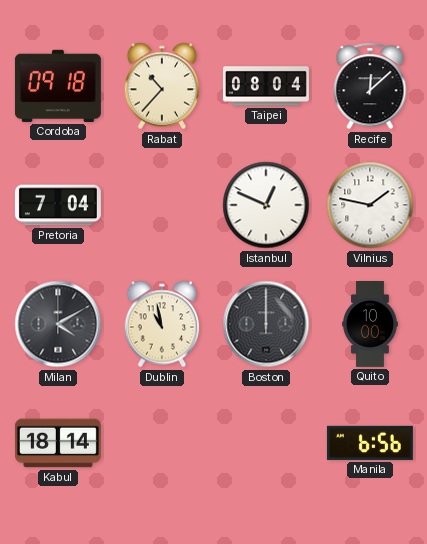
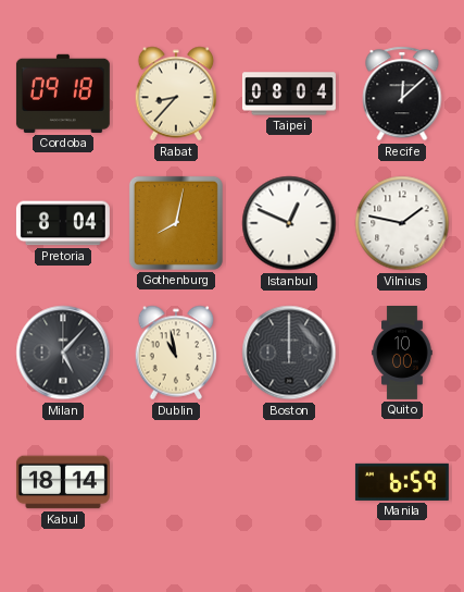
Rabat: 10:37 -> 8:37
Pretoria: 7:04 -> 8:04
Gothenburg: none -> 8:02
Milan: 4:10 -> 5:07
Manila: 6:56 -> 6:59
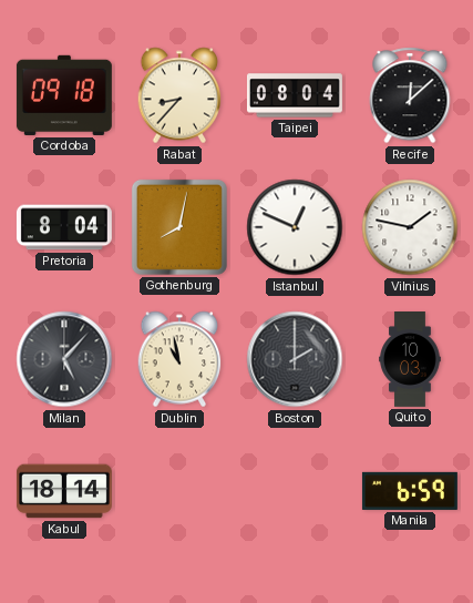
Boston: 12:00 -> 2:00
Quito: 10:00 -> 10:03
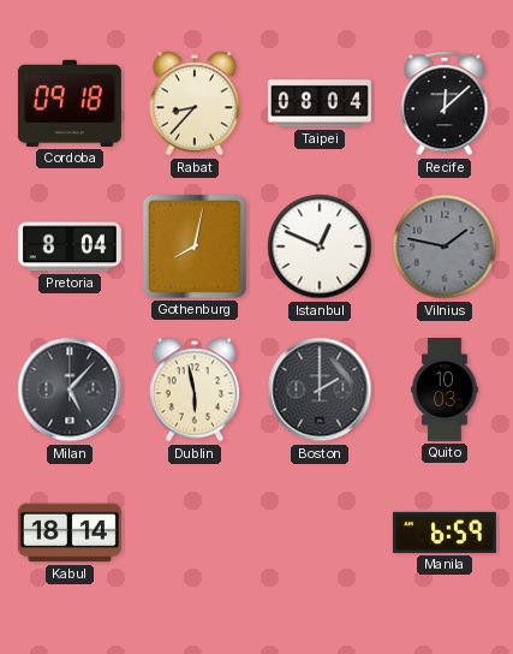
Vilnius dial: white -> grey
Dublin: 10:58 -> 5:58
